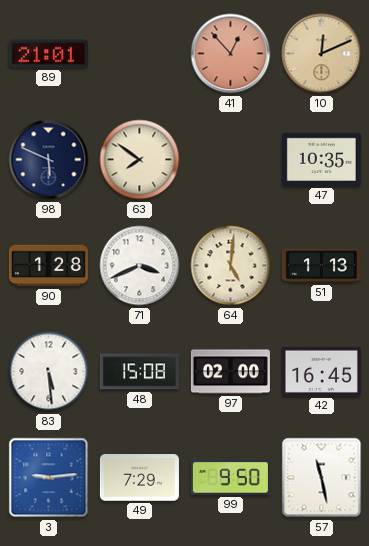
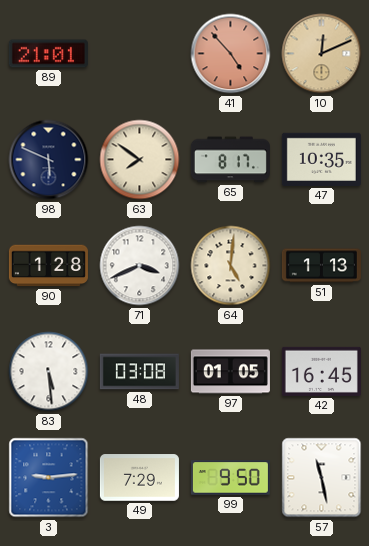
41: 12:53 -> 4:53
65: none -> 8:17
48: 15:08 -> 03:08
97: 02:00 -> 01:05
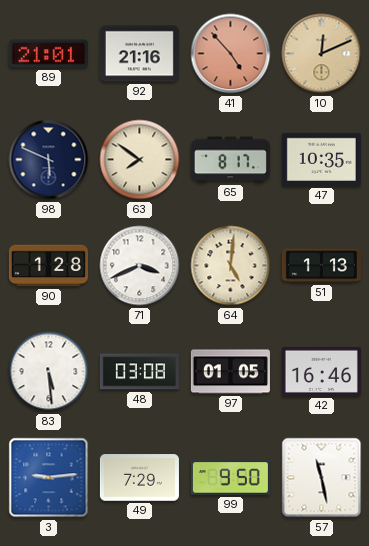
92: none -> 21:16
42: 16:45 -> 16:46
